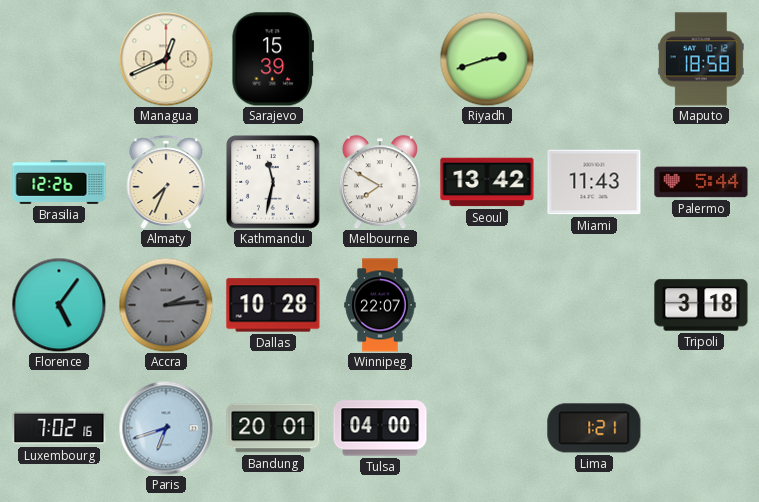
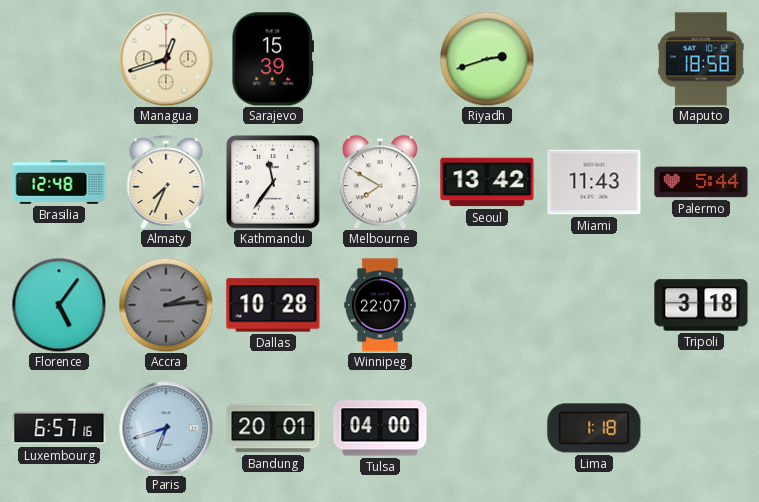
Managua: 12:41 -> 12:42
Brasilia: 12:26 -> 12:48
Kathmandu: 11:32 -> 11:36
Luxembourg: 7:02 -> 6:57
Lima: 1:21 -> 1:18
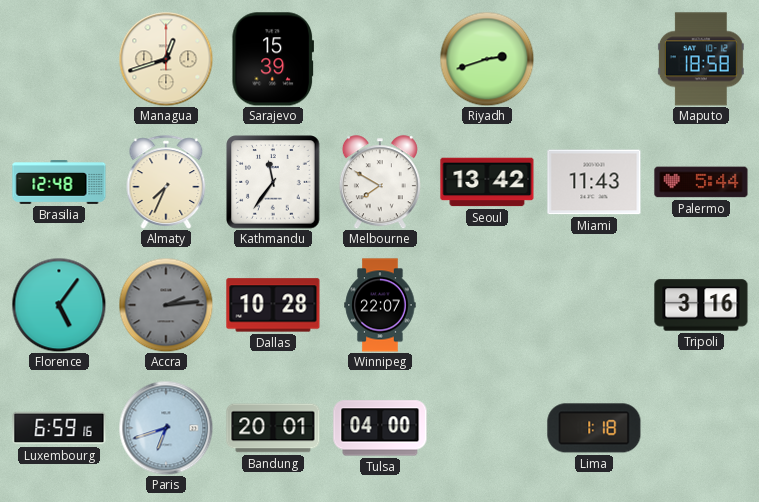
Tripoli: 3:18 -> 3:16
Luxembourg: 6:57 -> 6:59
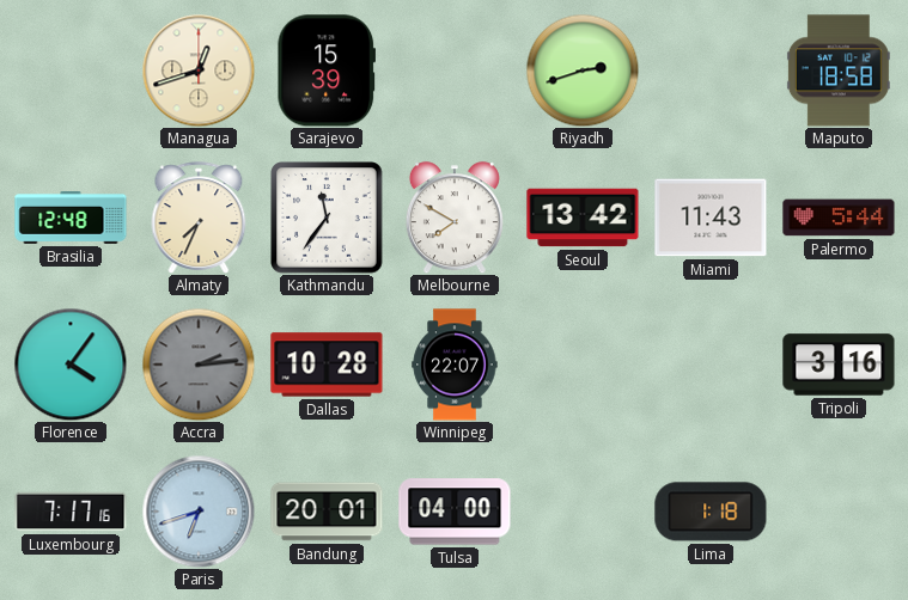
Florence: 5:06 -> 4:06
Luxembourg: 6:59 -> 7:17
